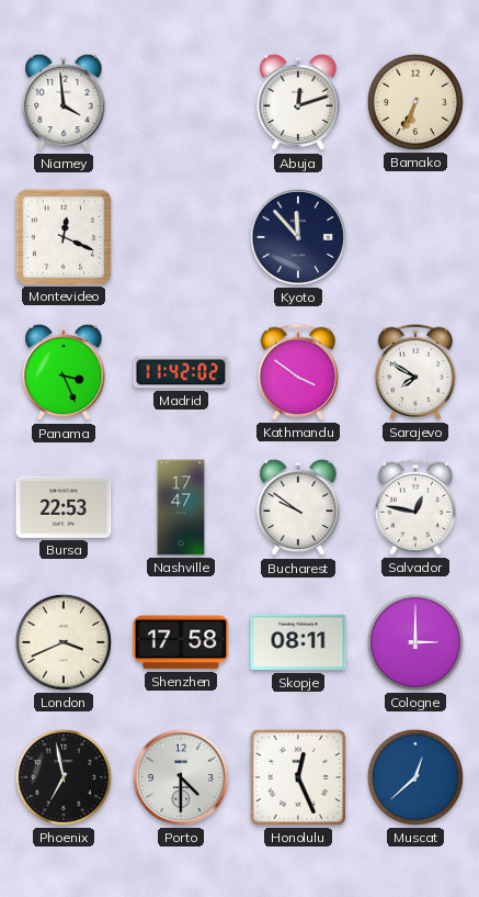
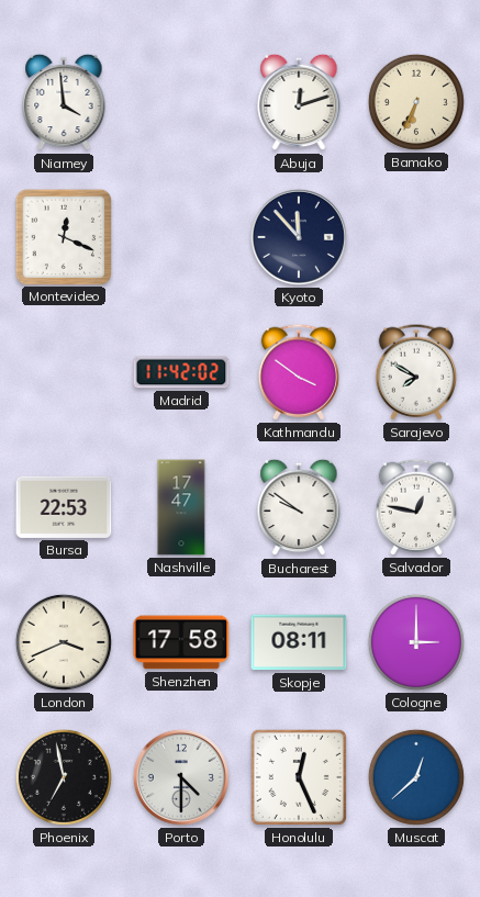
Panama: 3:26 -> none
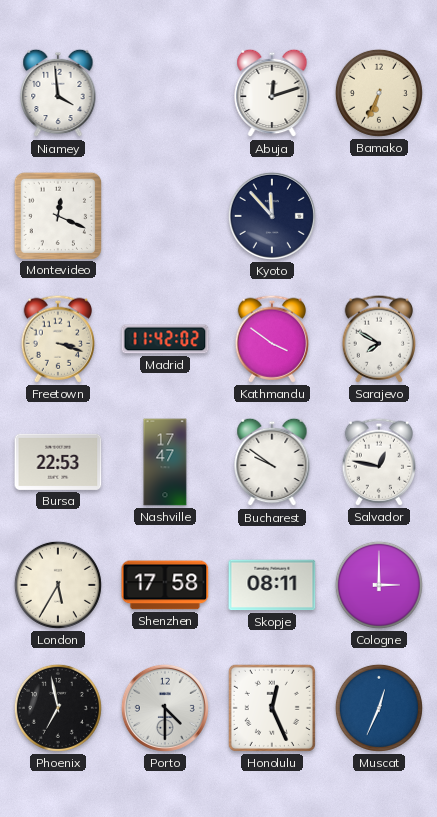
Freetown: none -> 3:18
London: 3:41 -> 5:35
Muscat: 12:38 -> 12:34
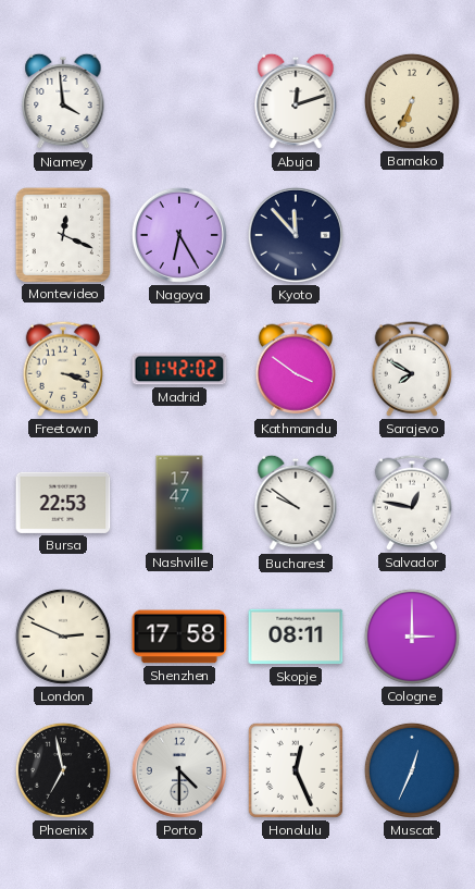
Nagoya: none -> 6:25
London: 5:35 -> 2:49
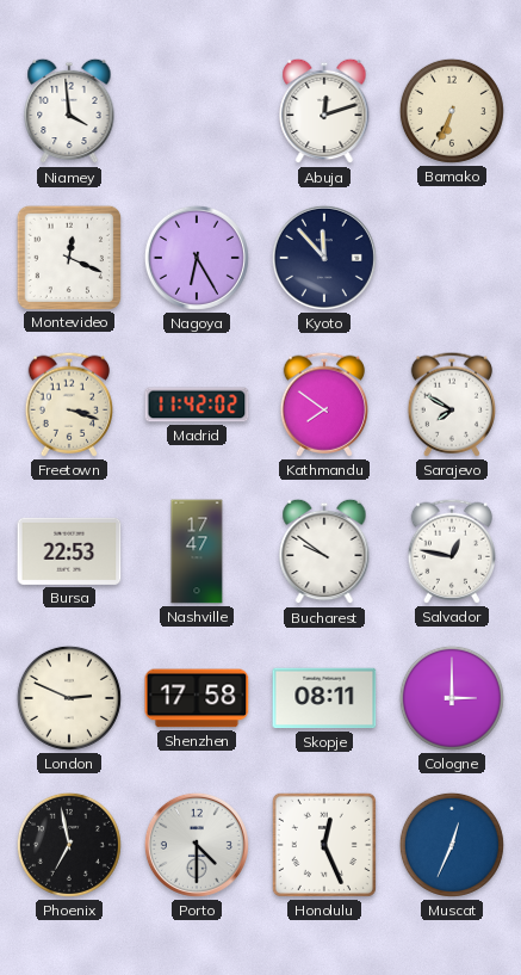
Kathmandu: 3:51 -> 7:51
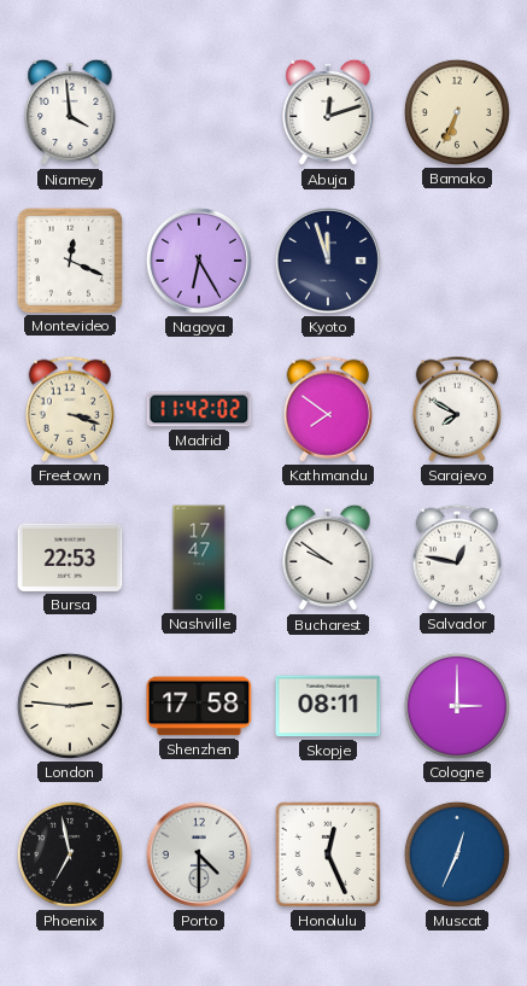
Kyoto: 11:53 -> 11:57
London: 2:49 -> 2:46
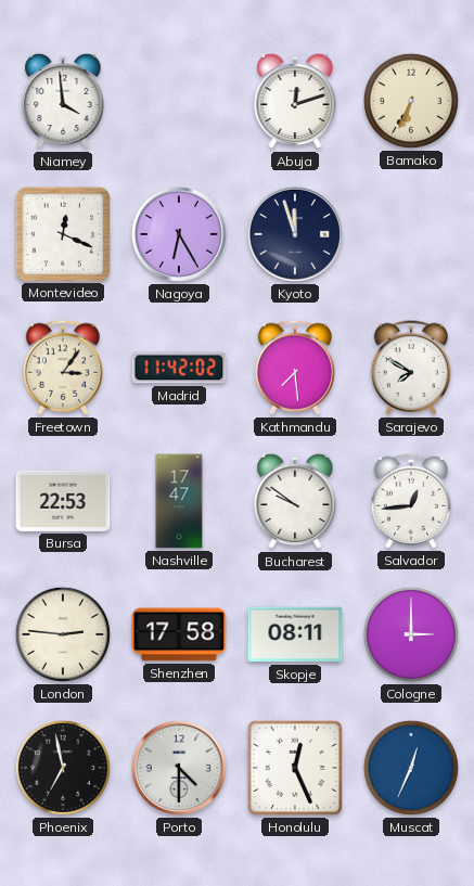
Freetown: 3:18 -> 3:06
Kathmandu: 7:51 -> 7:29
Salvador: 12:47 -> 12:44
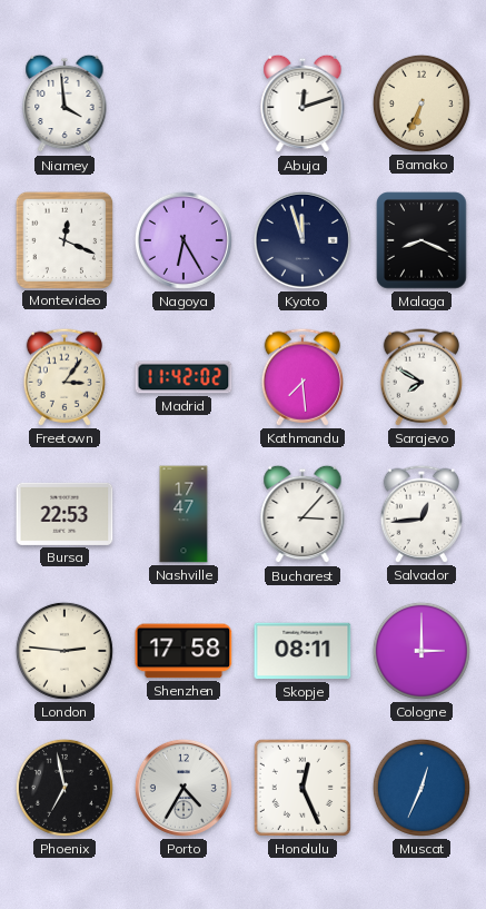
Malaga: none -> 8:19
Bucharest: 9:51 -> 3:07
Porto: 4:30 -> 4:35
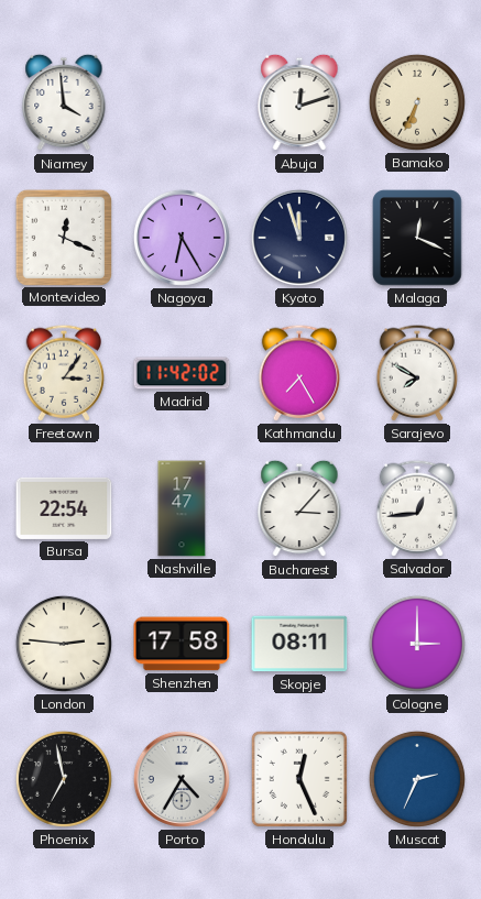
Malaga: 8:19 -> 12:19
Kathmandu: 7:29 -> 7:25
Bursa: 22:53 -> 22:54
Muscat: 12:34 -> 2:34
